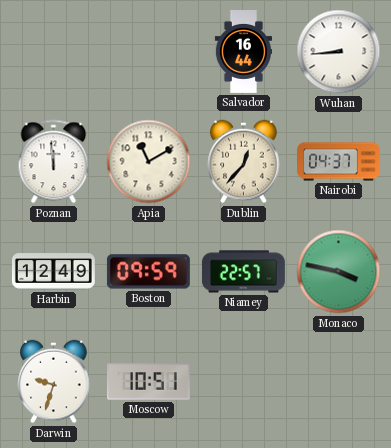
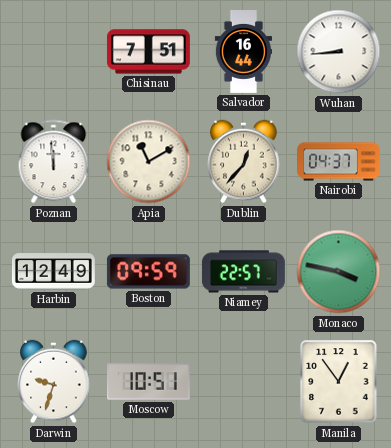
Chisinau: none -> 7:51
Manila: none -> 12:54
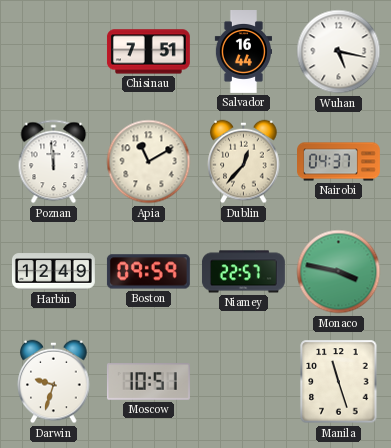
Wuhan: 8:44 -> 5:17
Manila: 12:54 -> 11:27
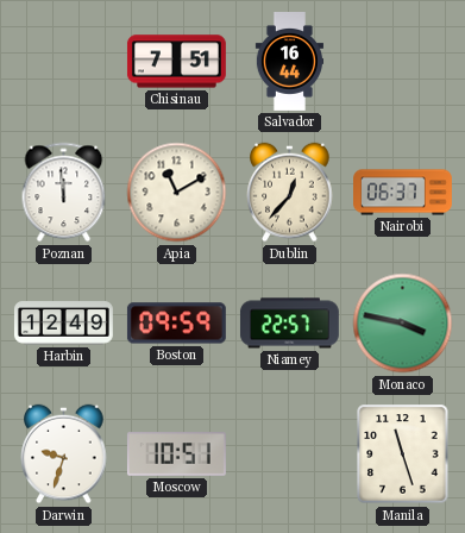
Wuhan: 5:17 -> none
Nairobi: 04:37 -> 06:37
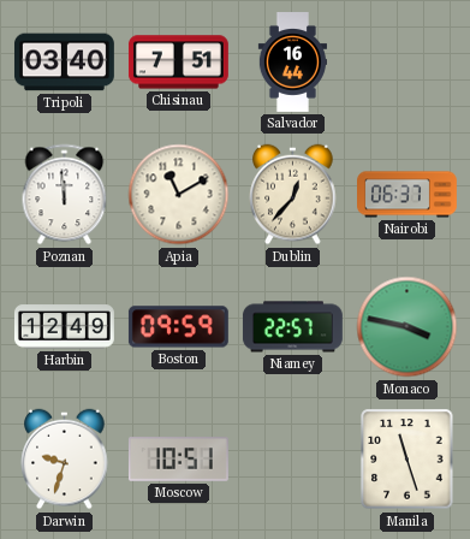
Tripoli: none -> 03:40
